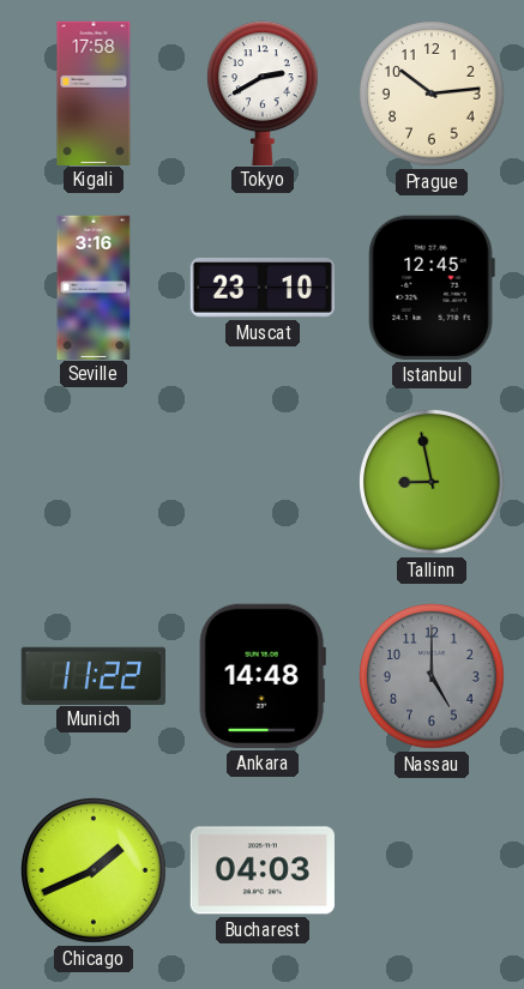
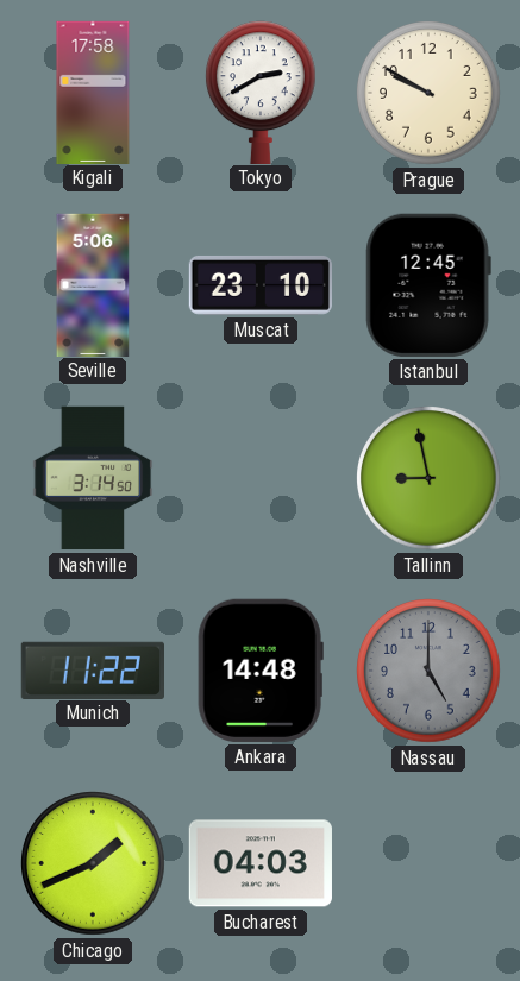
Prague: 10:14 -> 9:50
Seville: 3:16 -> 5:06
Nashville: none -> 3:14
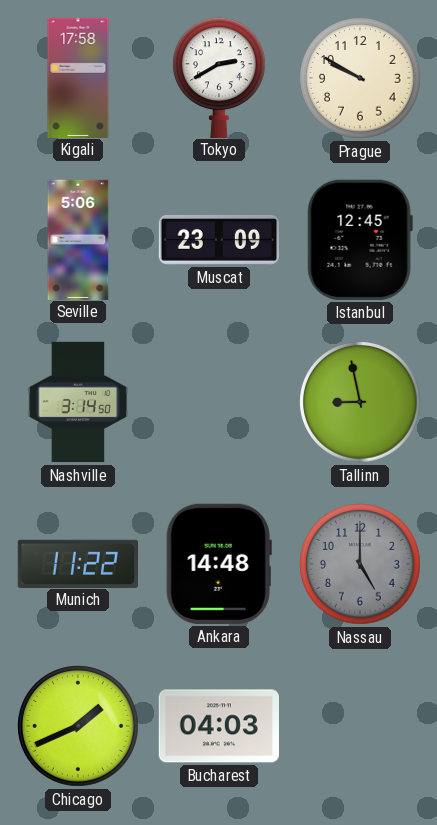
Muscat: 23:10 -> 23:09
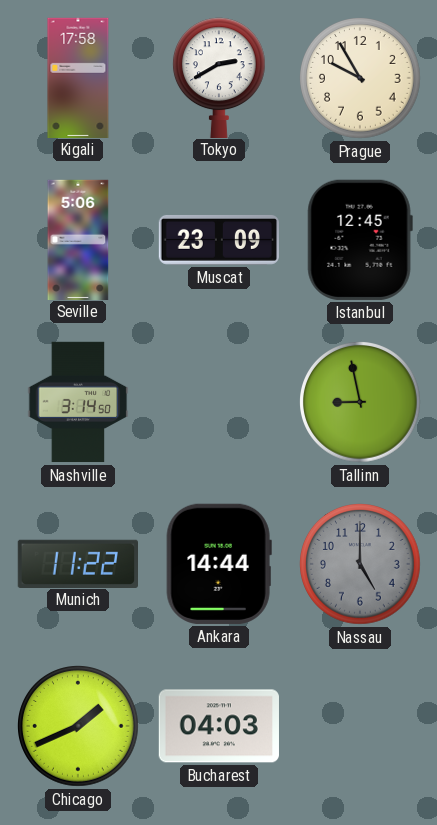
Prague: 9:50 -> 9:55
Ankara: 14:48 -> 14:44
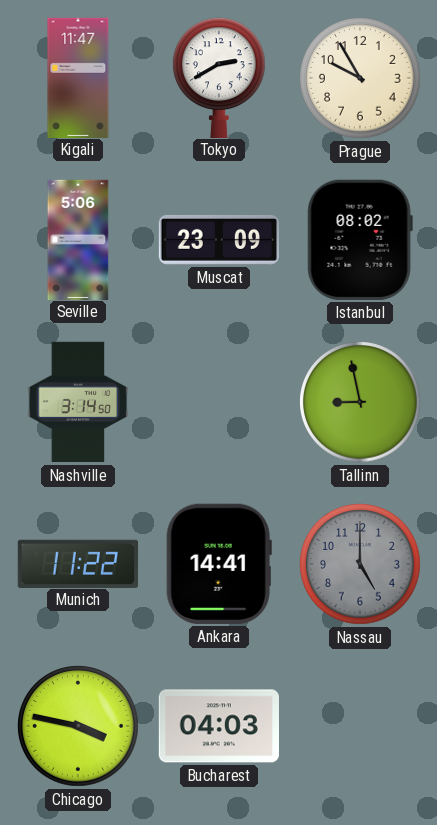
Kigali: 17:58 -> 11:47
Istanbul: 12:45 -> 08:02
Ankara: 14:44 -> 14:41
Chicago: 1:41 -> 3:47
